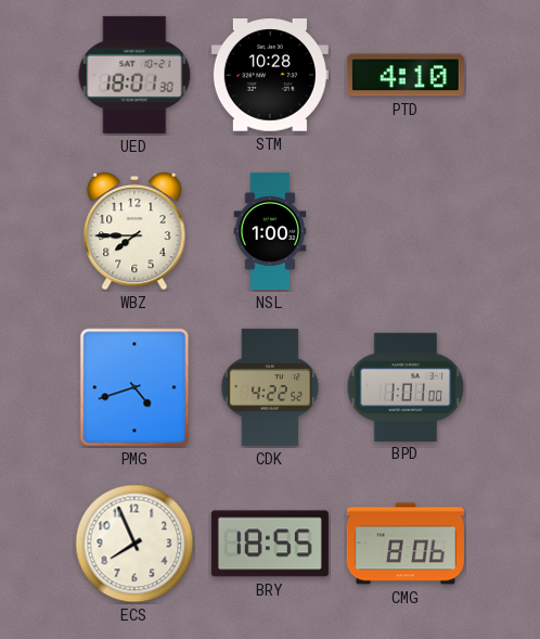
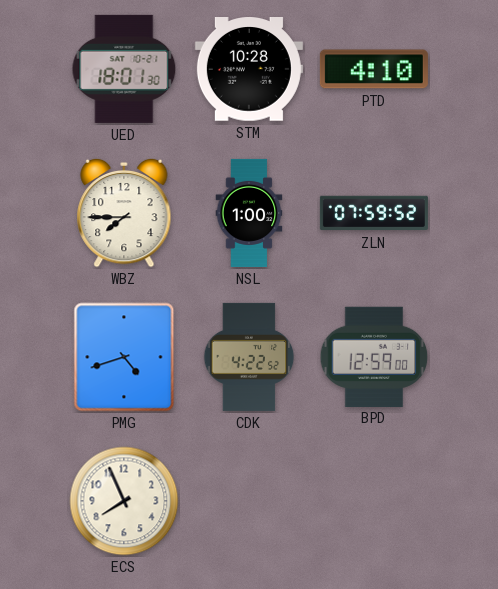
ZLN: none -> 07:59
BPD: 1:01 -> 12:59
BRY: 18:55 -> none
CMG: 8:06 -> none
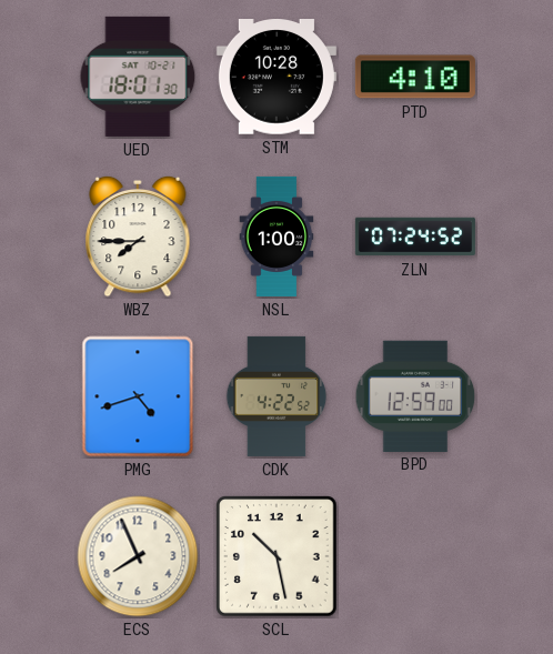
ZLN: 07:59 -> 07:24
SCL: none -> 10:28
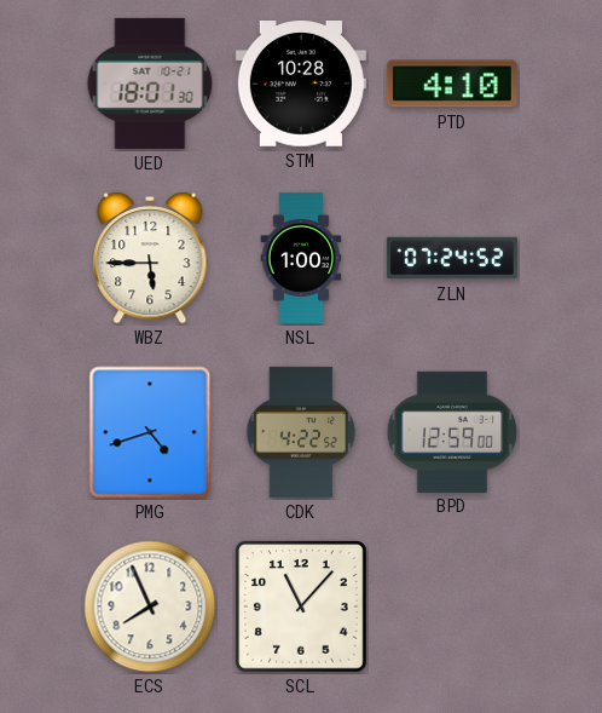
WBZ: 7:45 -> 5:45
SCL: 10:28 -> 11:07
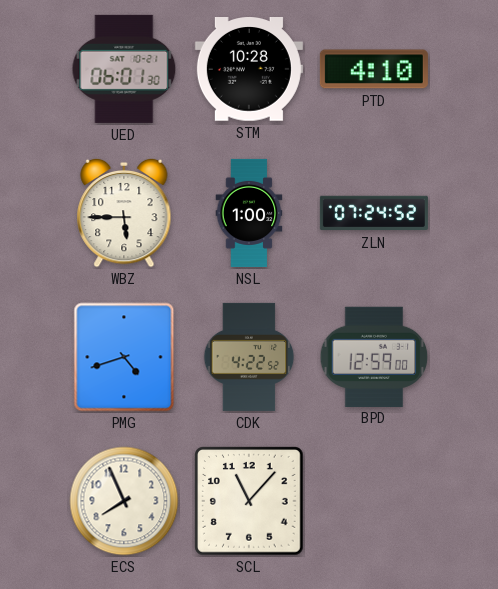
UED: 18:01 -> 06:01
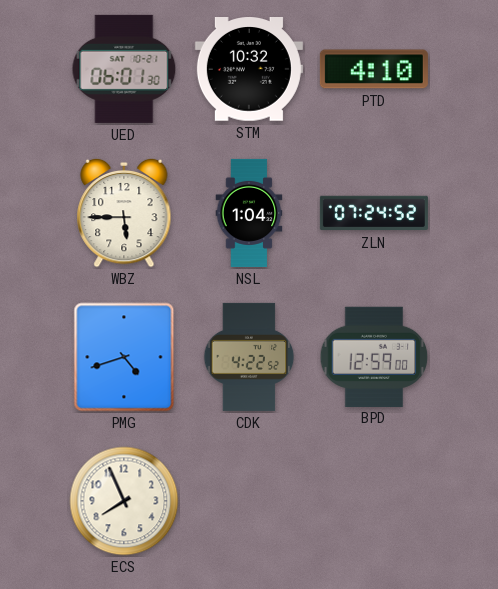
STM: 10:28 -> 10:32
NSL: 1:00 -> 1:04
SCL: 11:07 -> none
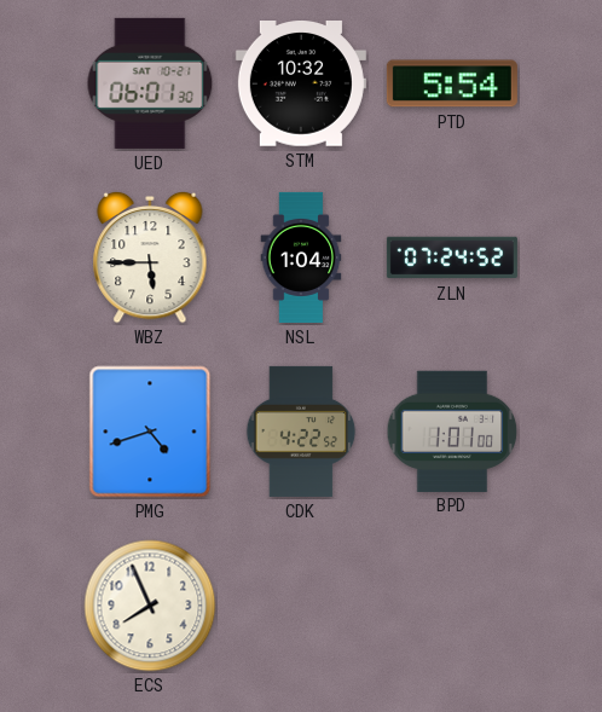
PTD: 4:10 -> 5:54
BPD: 12:59 -> 1:01
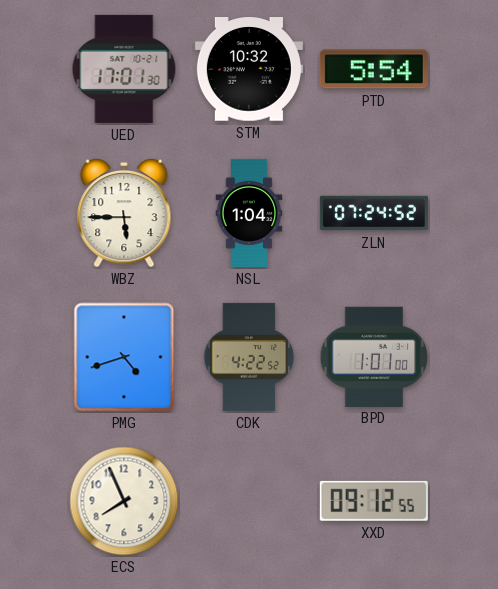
UED: 06:01 -> 17:01
XXD: none -> 09:12
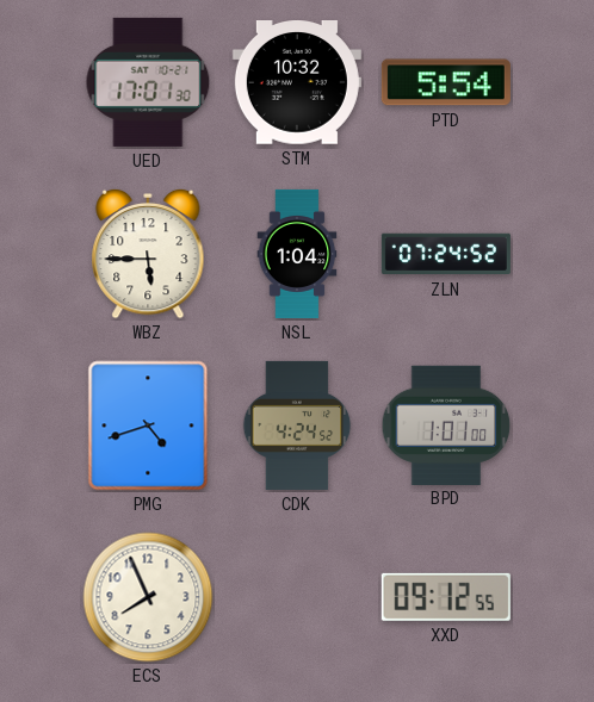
CDK: 4:22 -> 4:24
